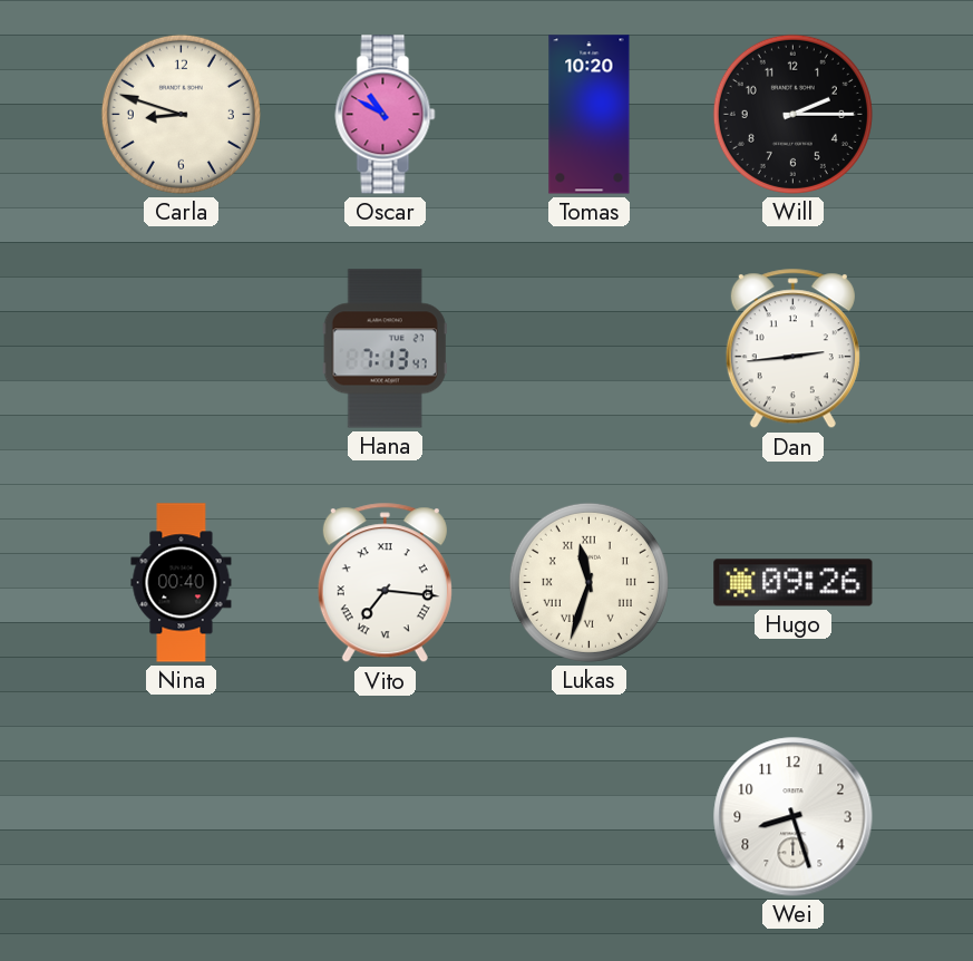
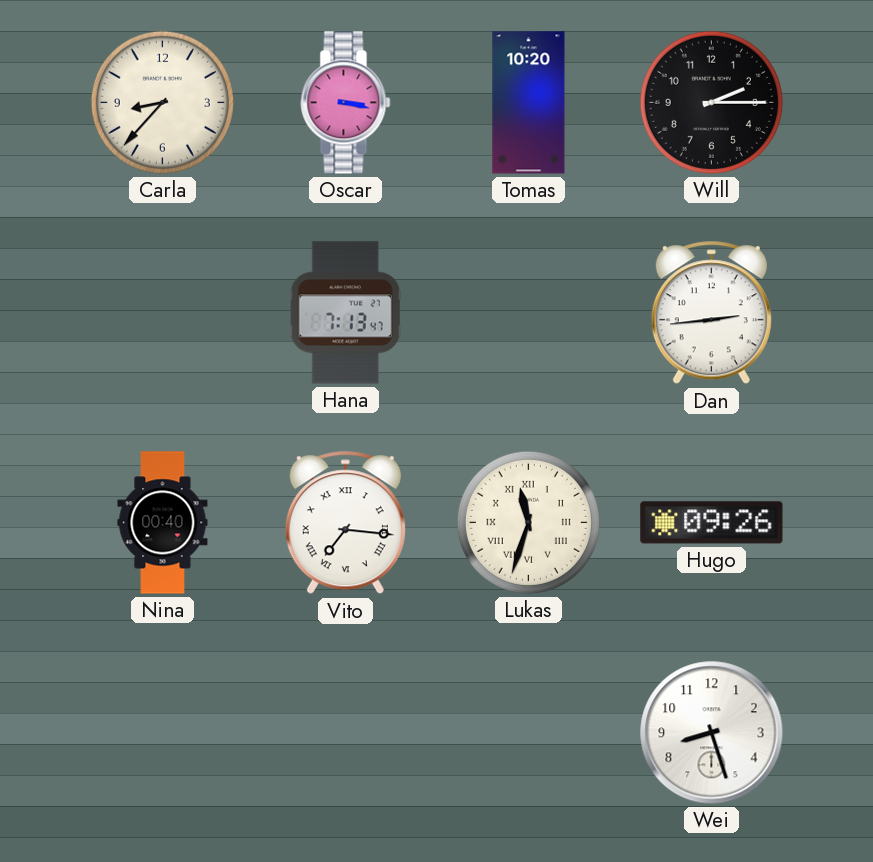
Carla: 8:48 -> 8:37
Oscar: 10:50 -> 3:17
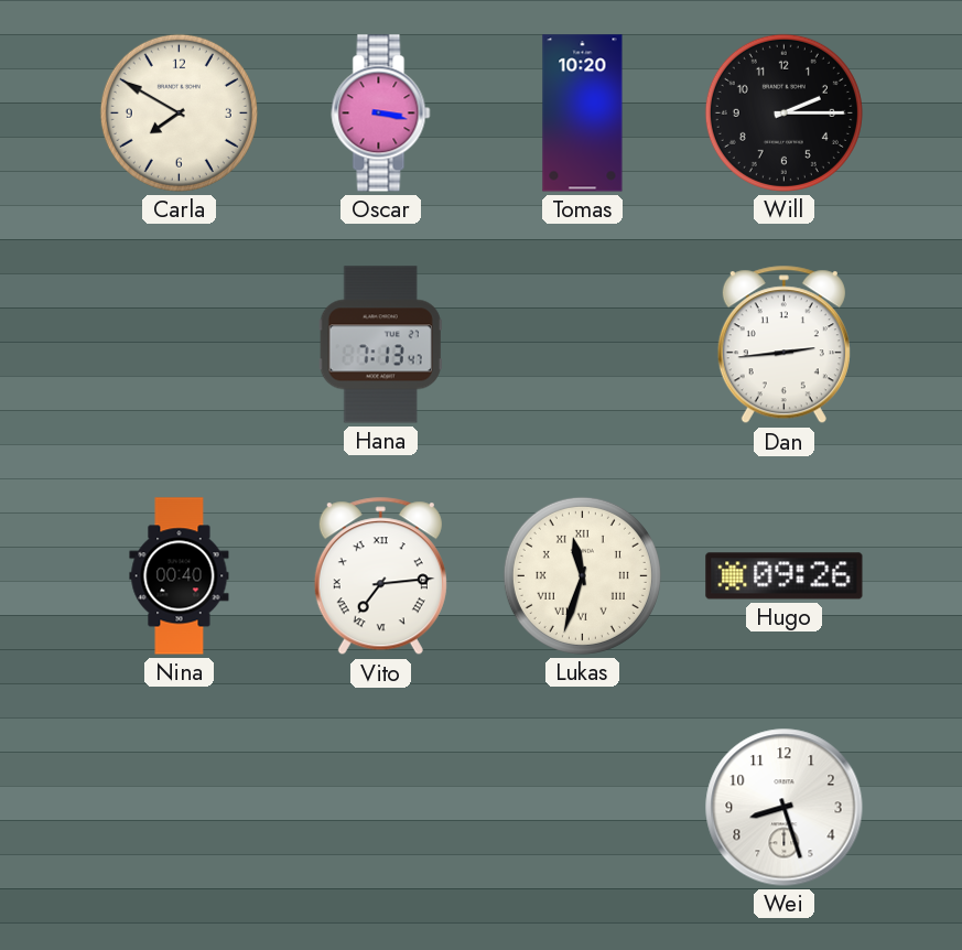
Carla: 8:37 -> 7:50
Vito: 7:16 -> 7:14
